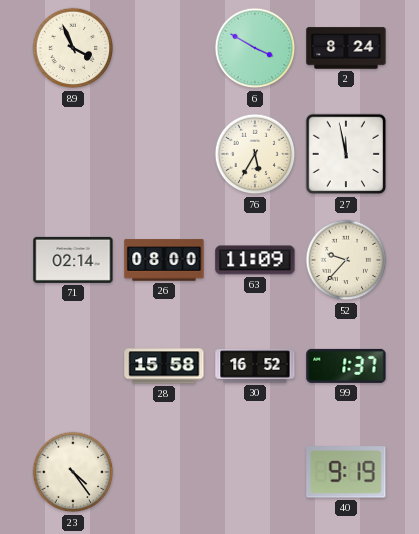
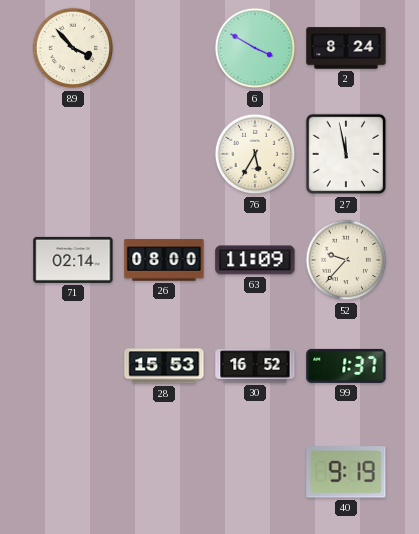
89: 3:56 -> 3:53
28: 15:58 -> 15:53
23: 4:24 -> none
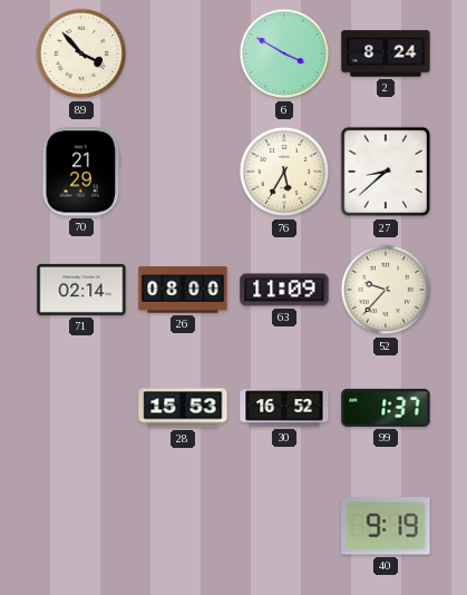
70: none -> 21:29
27: 11:58 -> 8:38
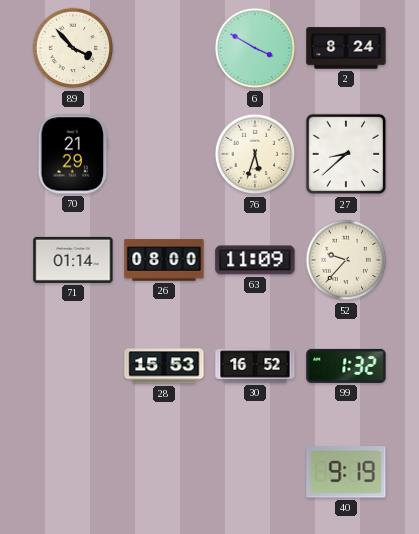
76: 5:35 -> 5:33
71: 02:14 -> 01:14
99: 1:37 -> 1:32
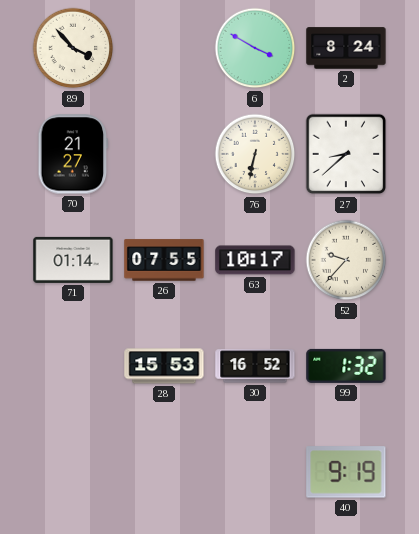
70: 21:29 -> 21:27
76: 5:33 -> 6:32
26: 08:00 -> 07:55
63: 11:09 -> 10:17
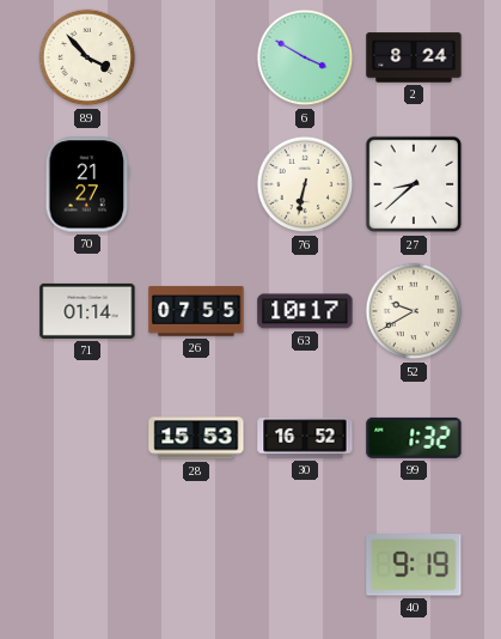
52: 9:37 -> 9:40
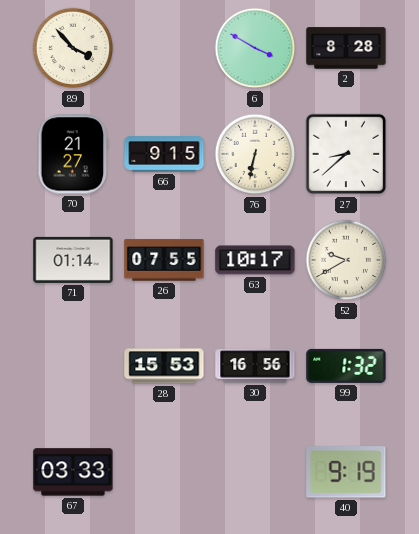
2: 8:24 -> 8:28
66: none -> 9:15
30: 16:52 -> 16:56
67: none -> 03:33
